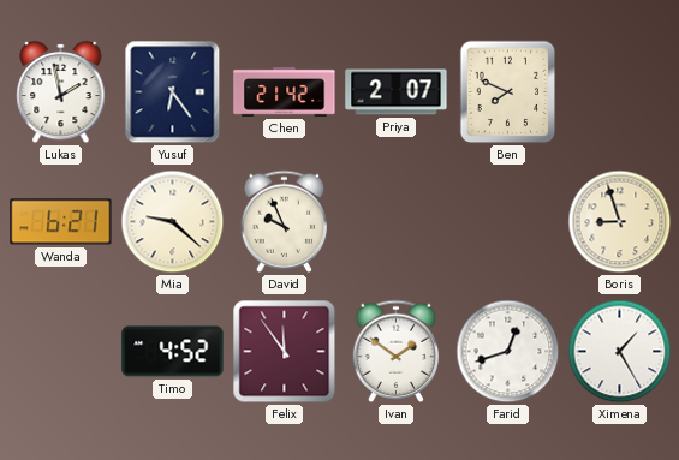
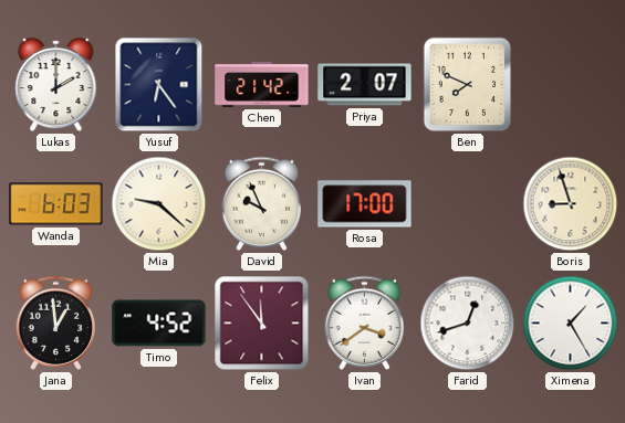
Lukas: 1:58 -> 2:00
Wanda: 6:21 -> 6:03
Rosa: none -> 17:00
Jana: none -> 12:59
Ivan: 1:51 -> 3:39
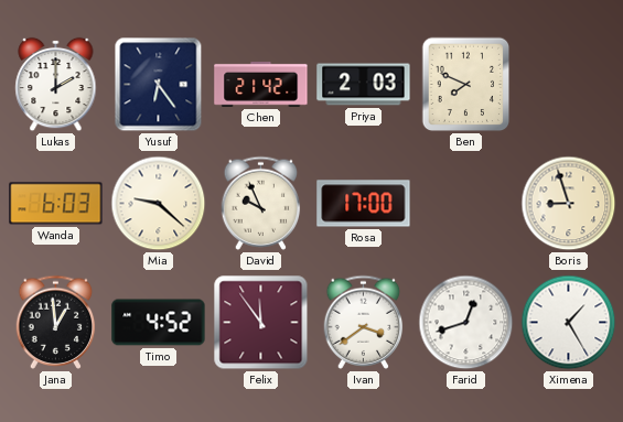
Priya: 2:07 -> 2:03
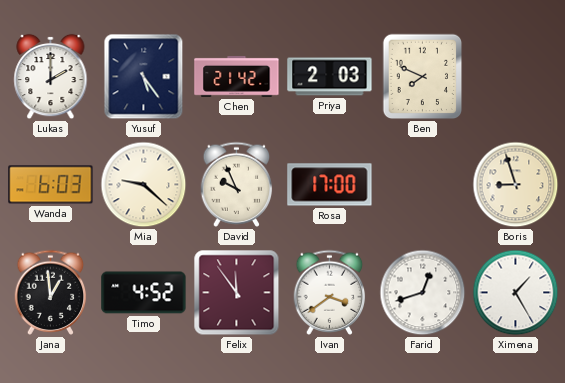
Yusuf: 6:24 -> 5:24
